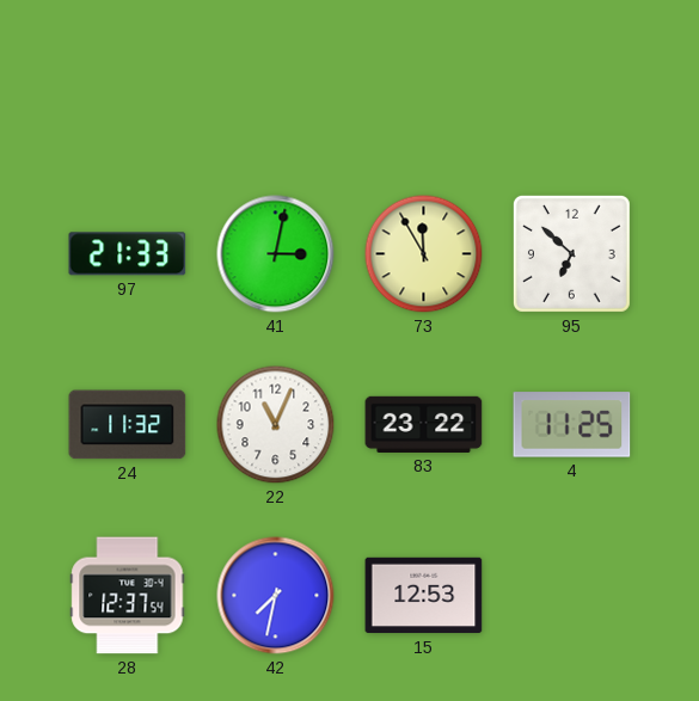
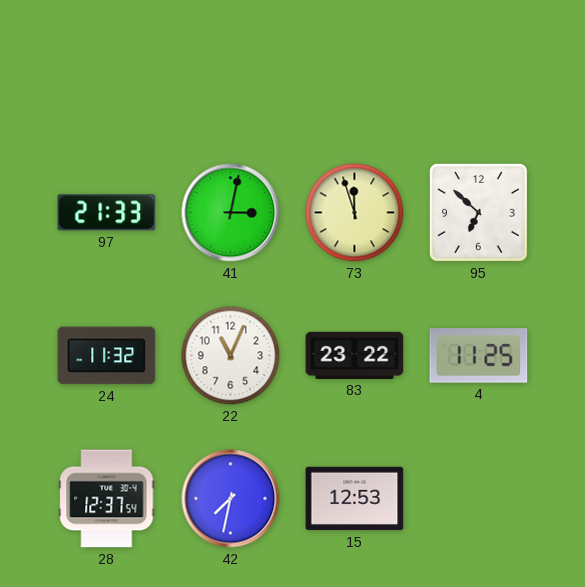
73: 11:55 -> 11:57
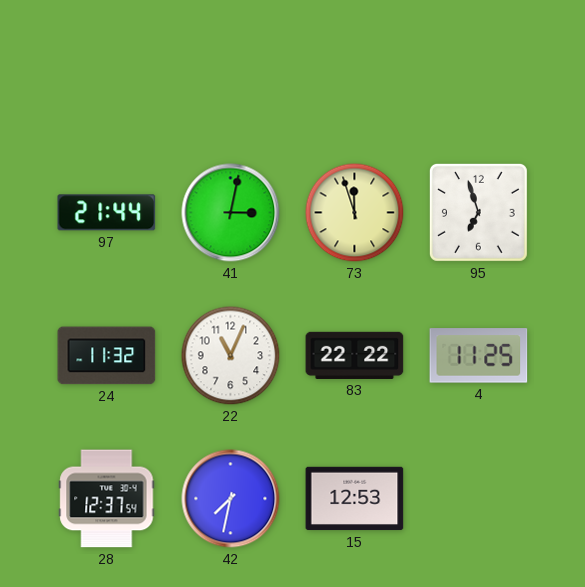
97: 21:33 -> 21:44
95: 6:52 -> 6:57
83: 23:22 -> 22:22
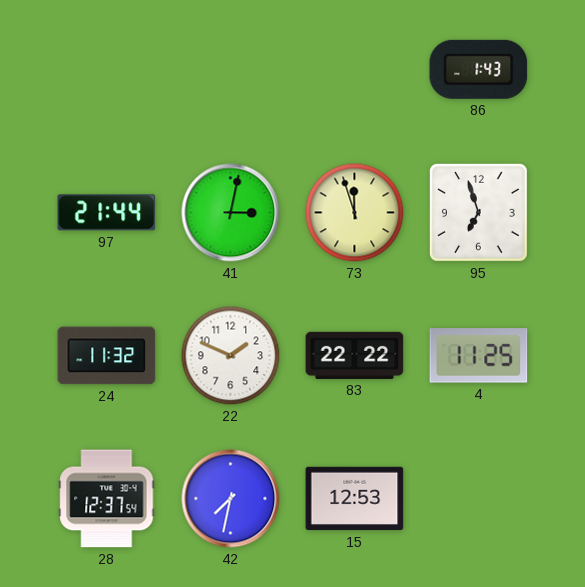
86: none -> 1:43
22: 11:04 -> 1:49
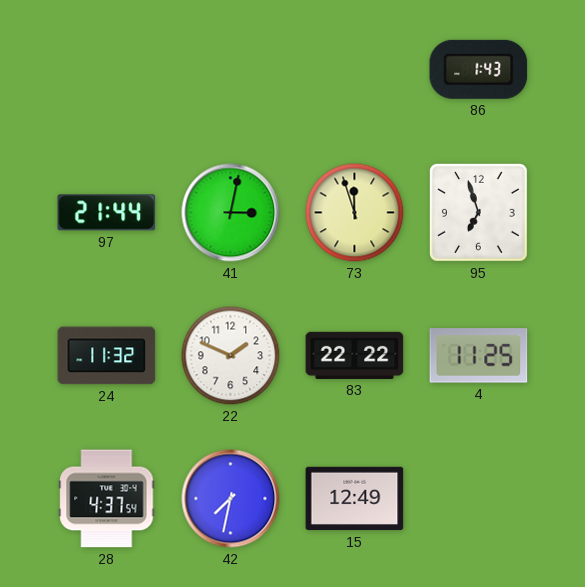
28: 12:37 -> 4:37
15: 12:53 -> 12:49
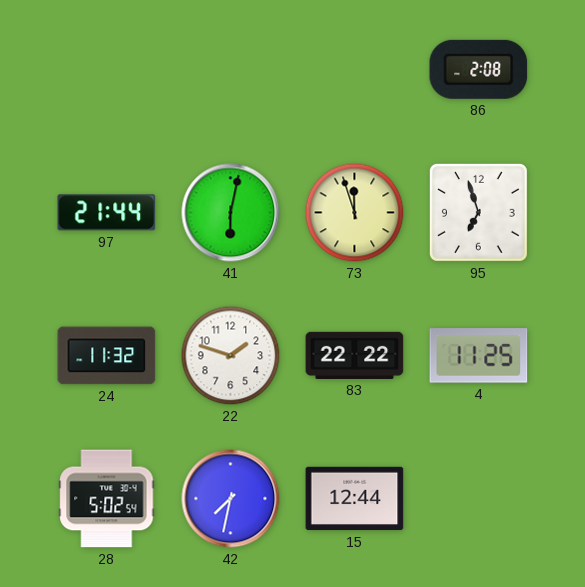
86: 1:43 -> 2:08
41: 3:02 -> 6:02
22: 1:49 -> 1:48
28: 4:37 -> 5:02
15: 12:49 -> 12:44
